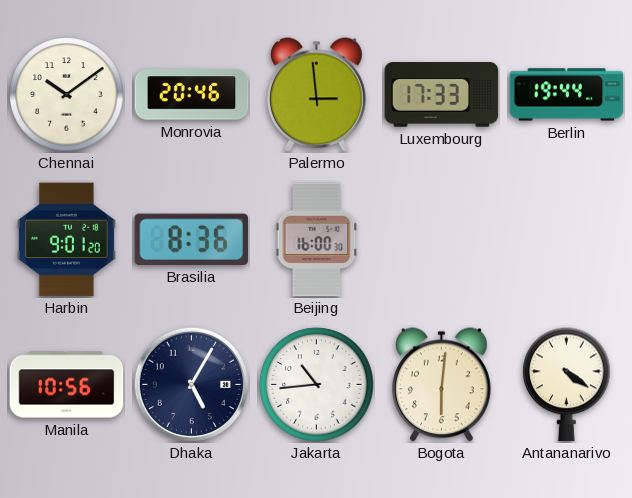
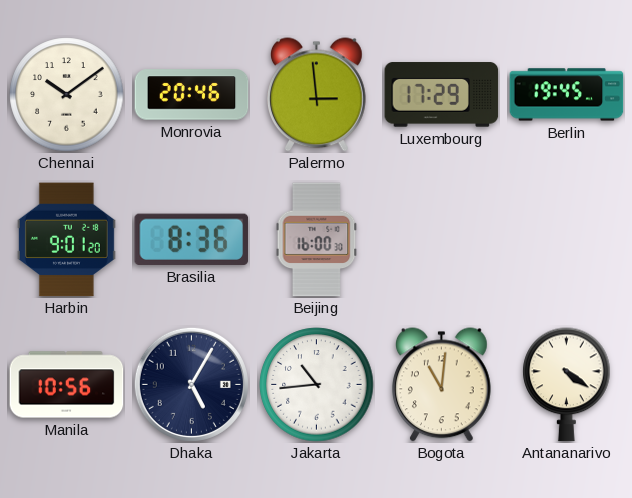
Luxembourg: 17:33 -> 17:29
Berlin: 19:44 -> 19:45
Bogota: 6:01 -> 11:01
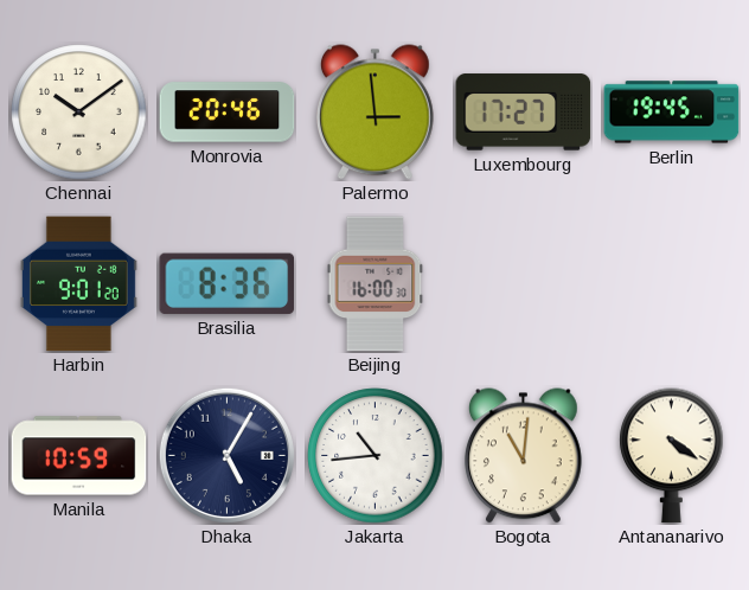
Luxembourg: 17:29 -> 17:27
Manila: 10:56 -> 10:59
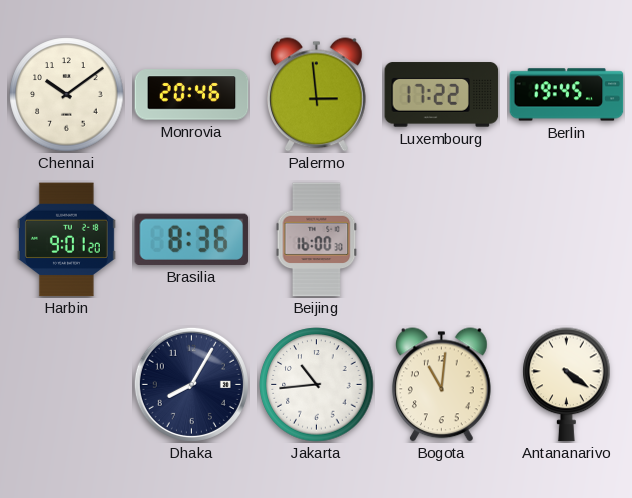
Luxembourg: 17:27 -> 17:22
Manila: 10:59 -> none
Dhaka: 5:05 -> 8:05
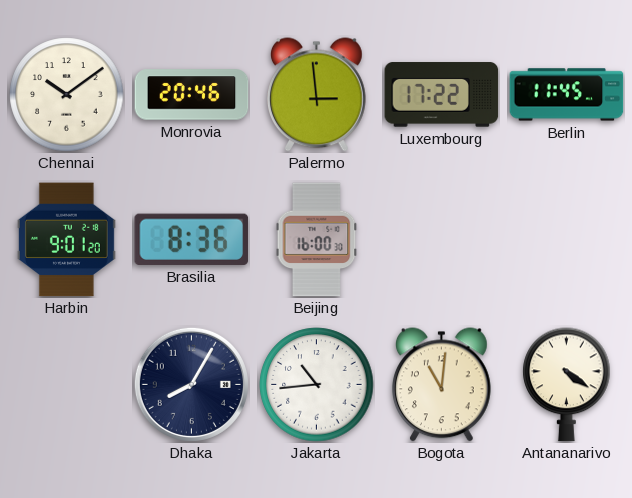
Berlin: 19:45 -> 11:45
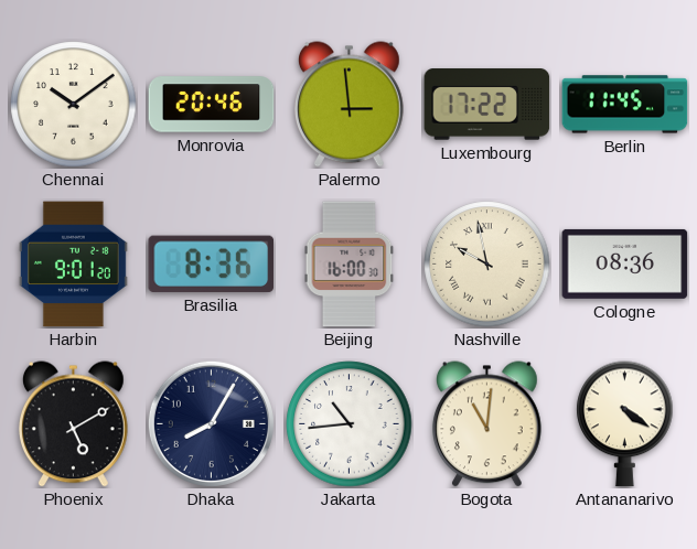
Nashville: none -> 9:58
Cologne: none -> 08:36
Phoenix: none -> 5:10
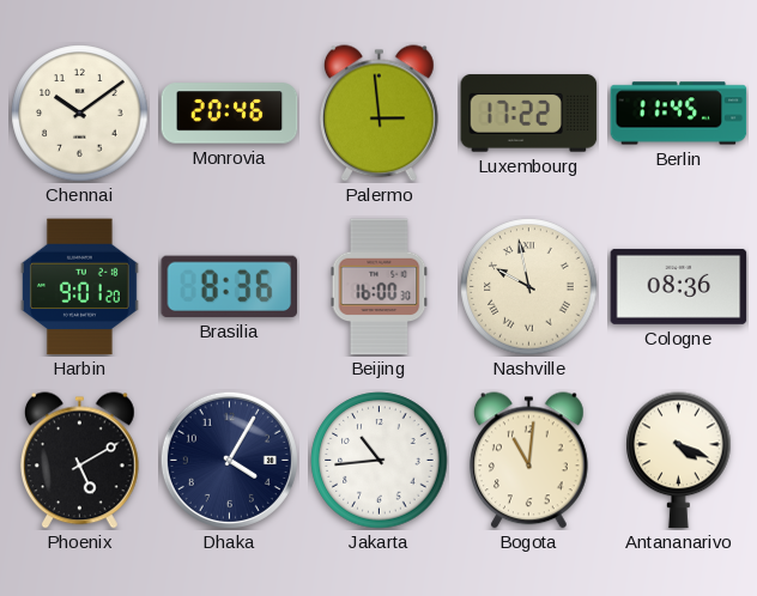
Dhaka: 8:05 -> 4:05
Antananarivo: 4:21 -> 4:19
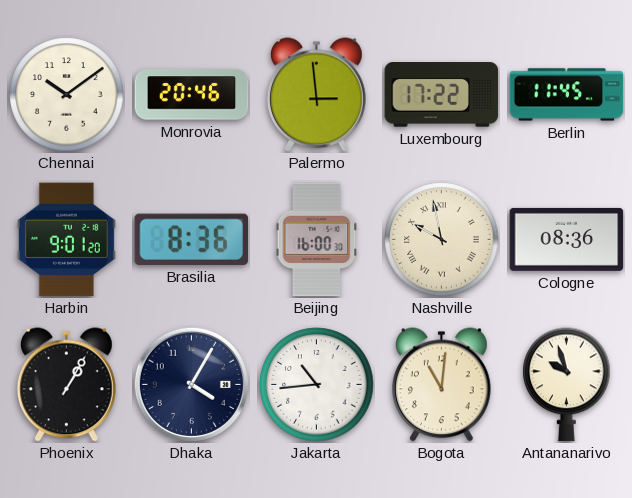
Phoenix: 5:10 -> 1:05
Antananarivo: 4:19 -> 9:57
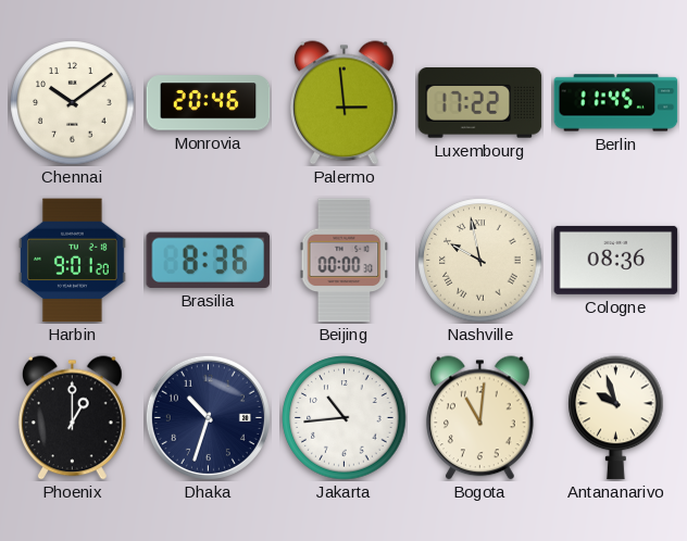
Beijing: 16:00 -> 00:00
Phoenix: 1:05 -> 1:00
Dhaka: 4:05 -> 10:33
